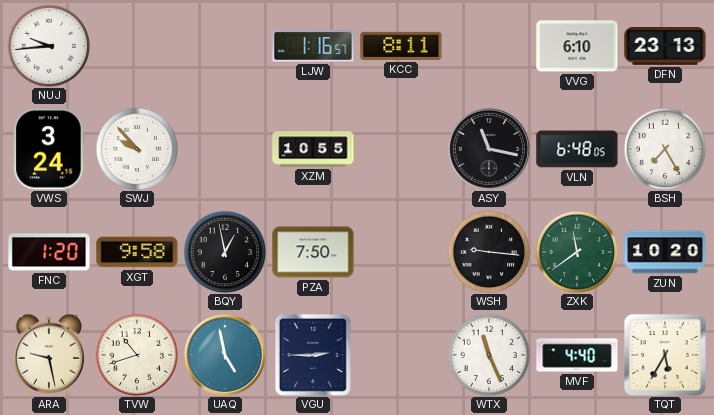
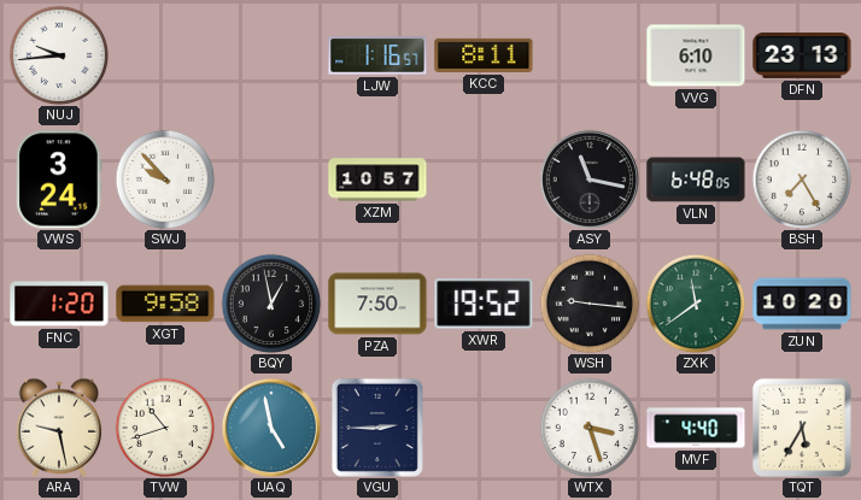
XZM: 10:55 -> 10:57
XWR: none -> 19:52
WTX: 11:26 -> 3:27
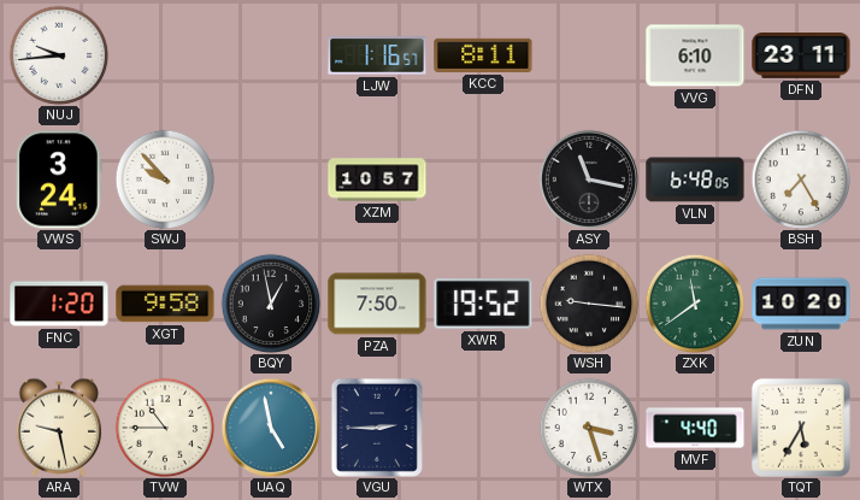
DFN: 23:13 -> 23:11
TVW: 10:42 -> 10:45
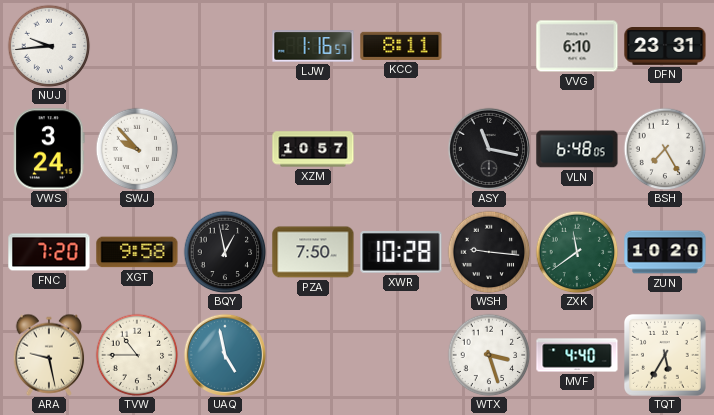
DFN: 23:11 -> 23:31
FNC: 1:20 -> 7:20
XWR: 19:52 -> 10:28
VGU: 2:45 -> none
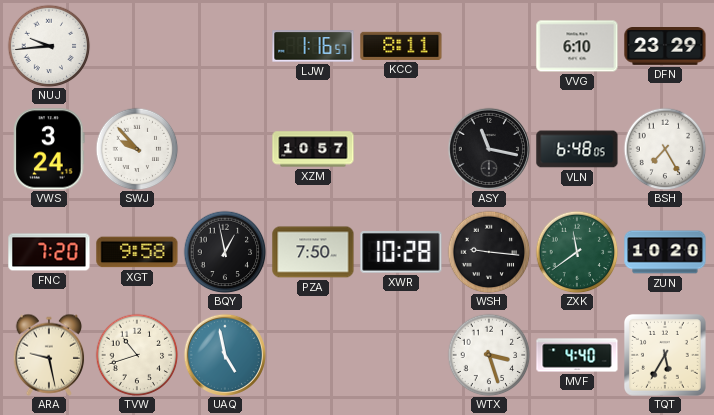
DFN: 23:31 -> 23:29
TVW: 10:45 -> 10:42
